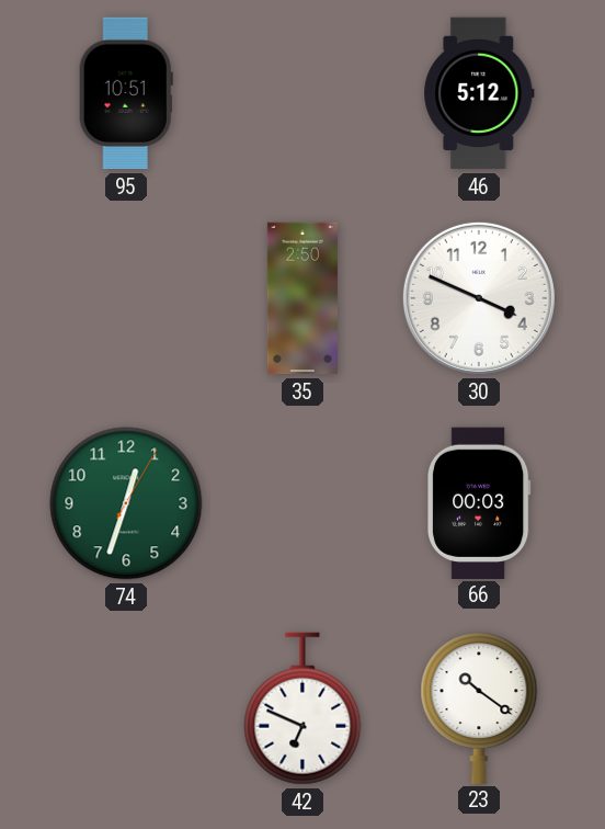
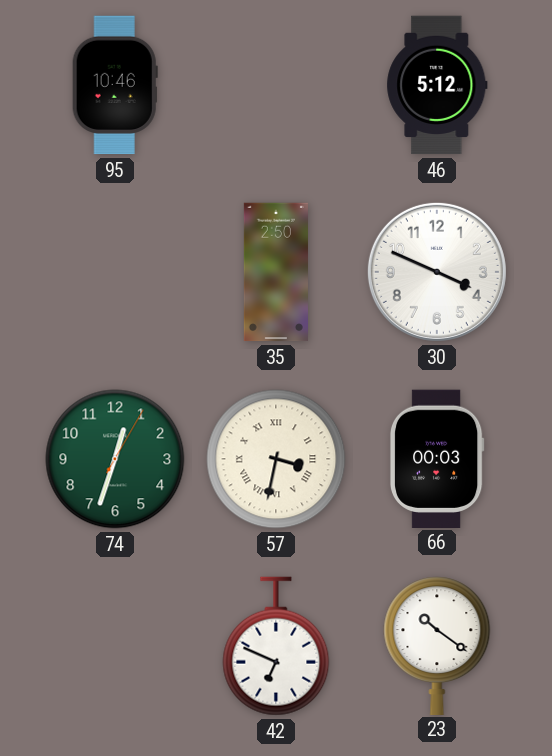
95: 10:51 -> 10:46
57: none -> 3:32
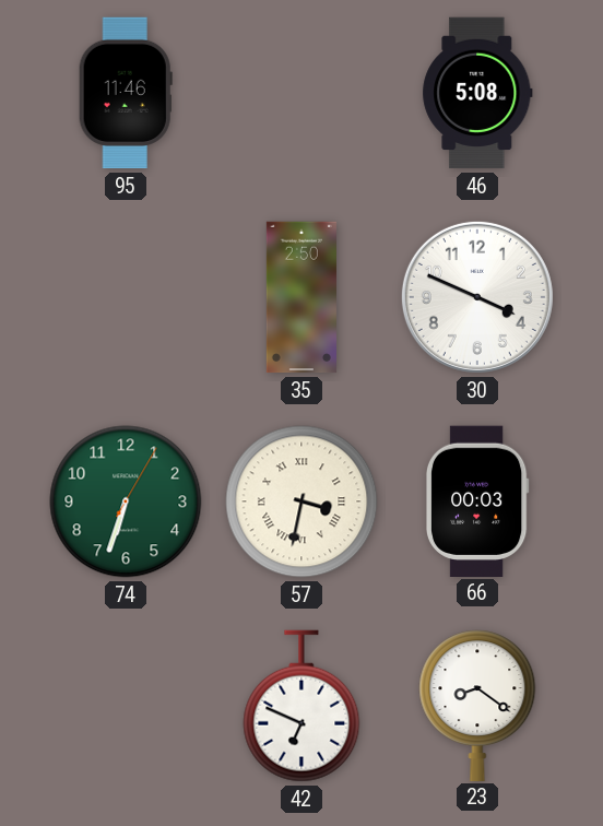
95: 10:46 -> 11:46
46: 5:12 -> 5:08
74: 12:33 -> 6:33
23: 10:21 -> 8:21
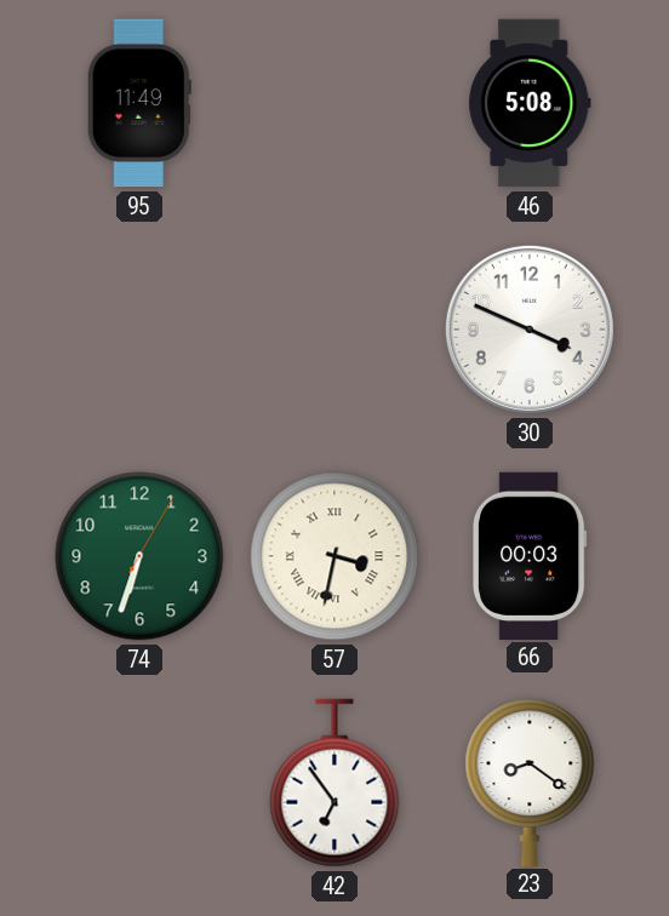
95: 11:46 -> 11:49
35: 2:50 -> none
42: 6:49 -> 6:54
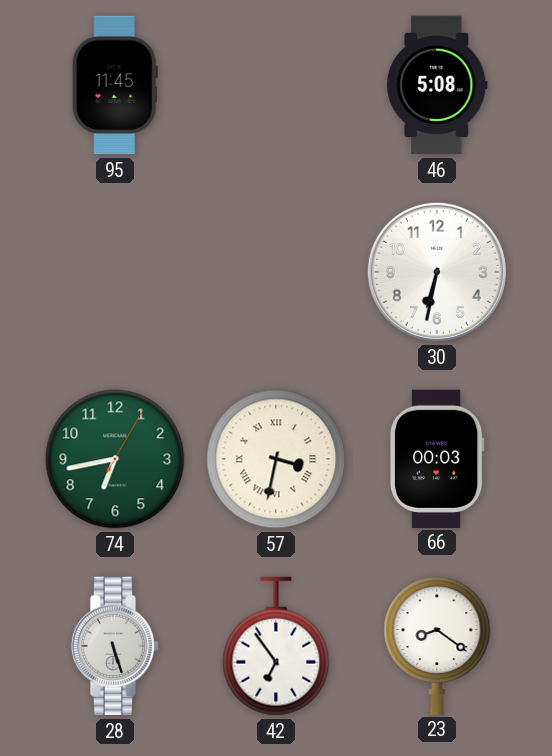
95: 11:49 -> 11:45
30: 3:49 -> 6:32
74: 6:33 -> 6:43
28: none -> 5:27
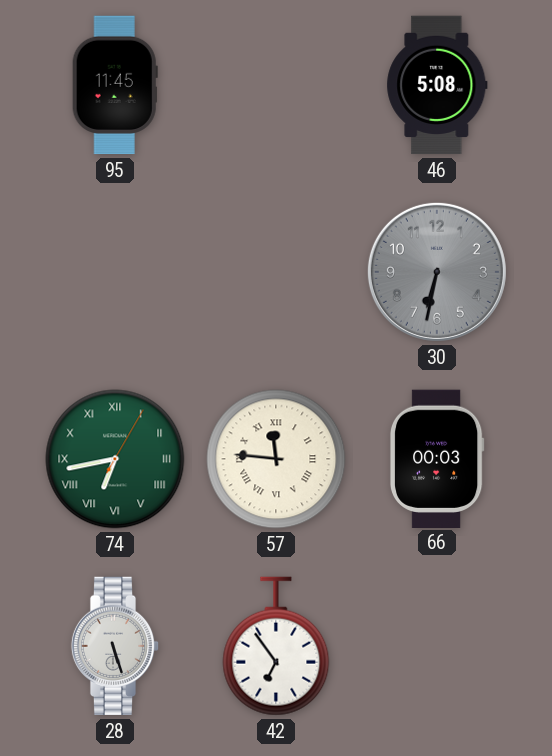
30 dial: white -> grey
74 numerals: Arabic -> Roman
57: 3:32 -> 11:46
23: 8:21 -> none
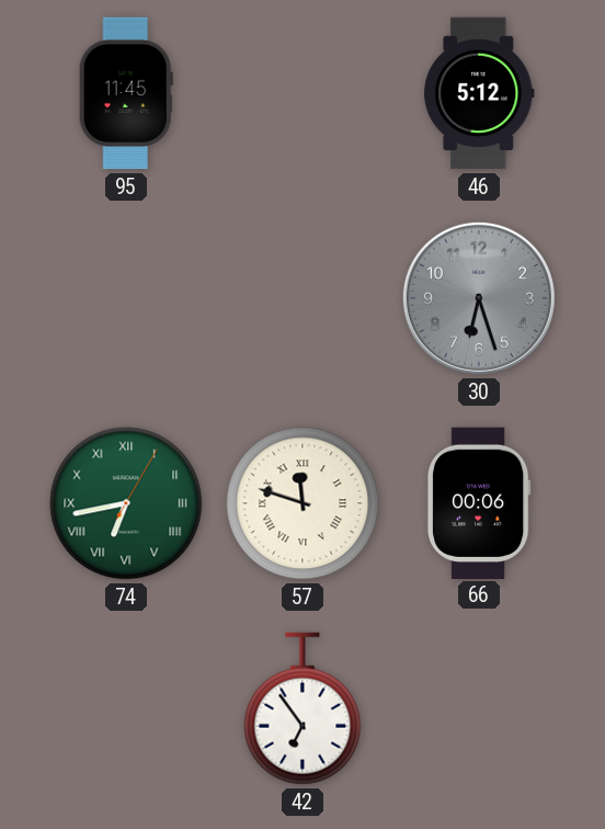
46: 5:08 -> 5:12
30: 6:32 -> 6:27
57: 11:46 -> 11:48
66: 00:03 -> 00:06
28: 5:27 -> none
